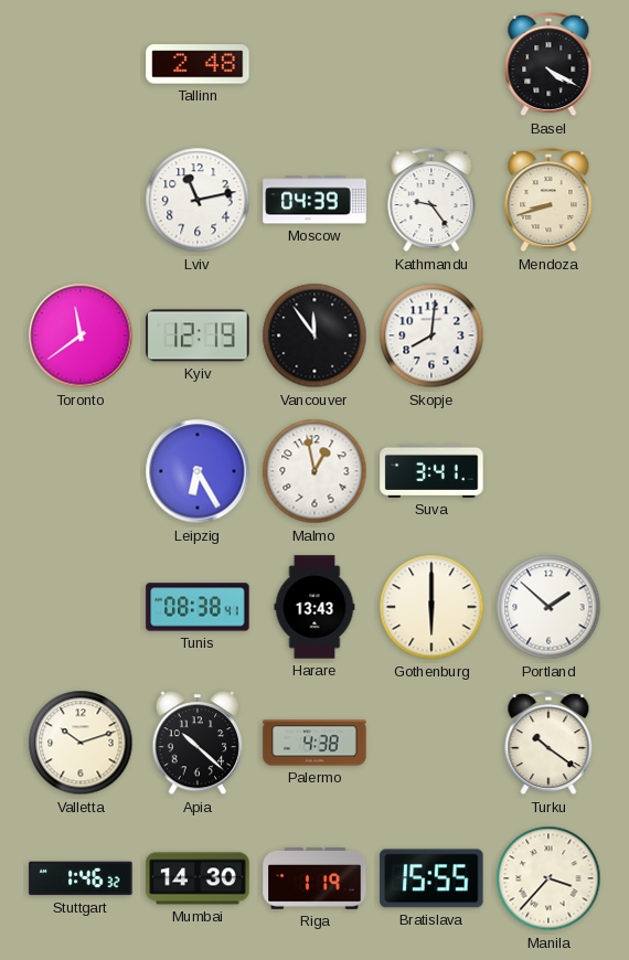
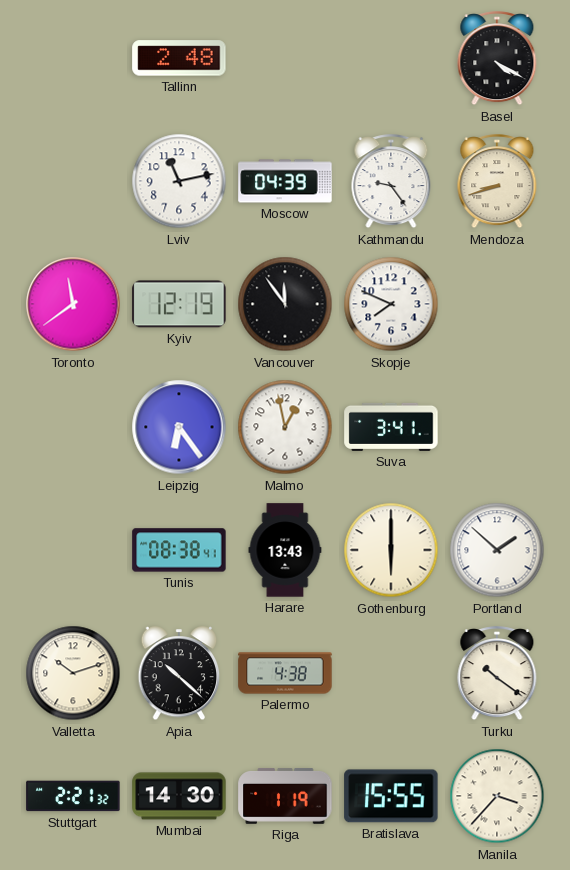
Skopje: 8:01 -> 7:49
Leipzig: 6:25 -> 6:24
Stuttgart: 1:46 -> 2:21
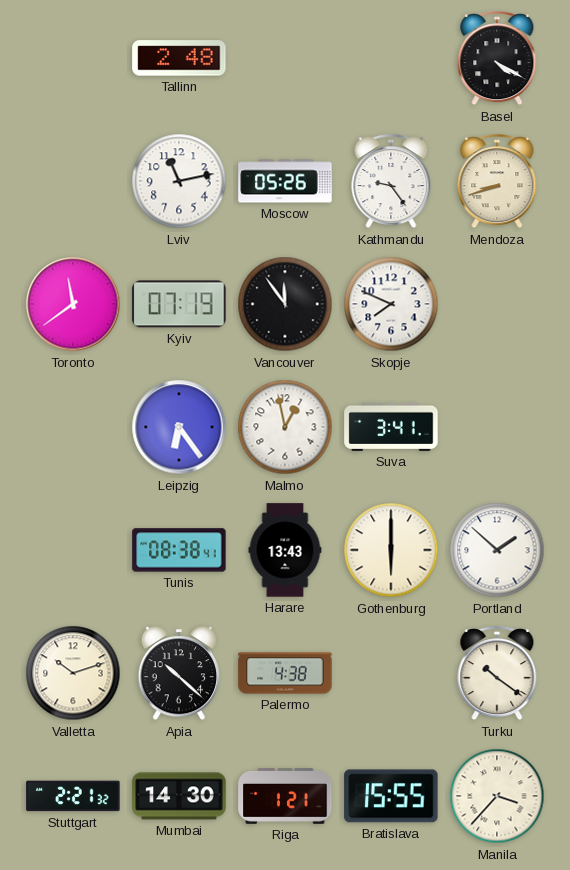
Moscow: 04:39 -> 05:26
Kyiv: 12:19 -> 07:19
Riga: 1:19 -> 1:21
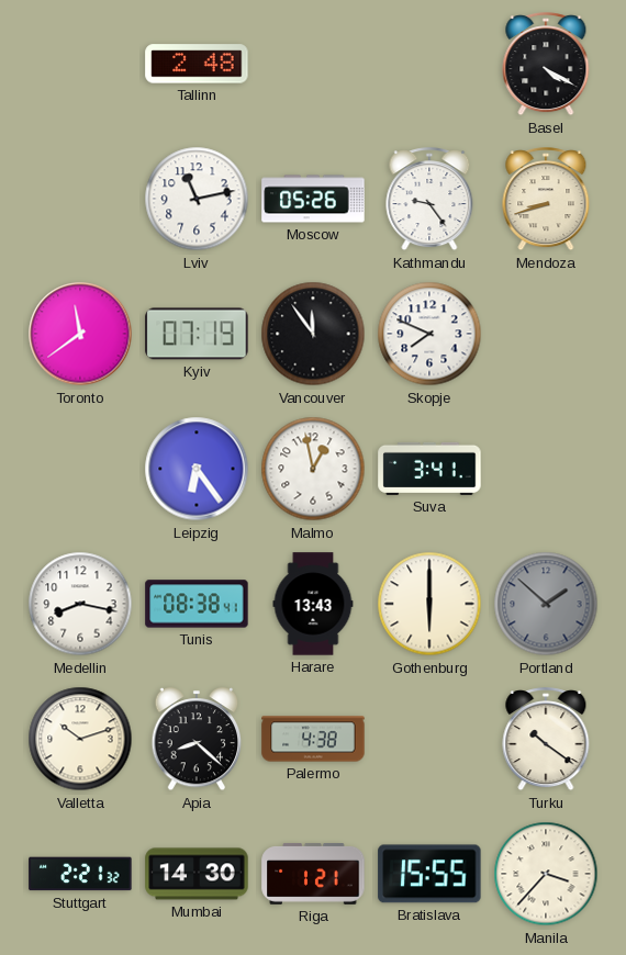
Medellin: none -> 8:17
Portland dial: white -> grey
Apia: 10:22 -> 8:22
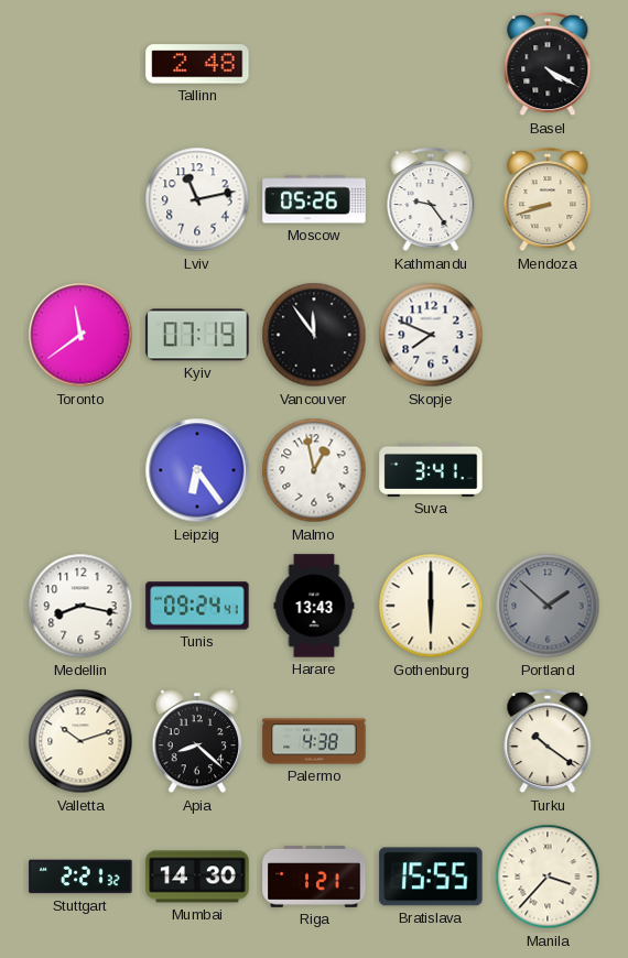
Tunis: 08:38 -> 09:24
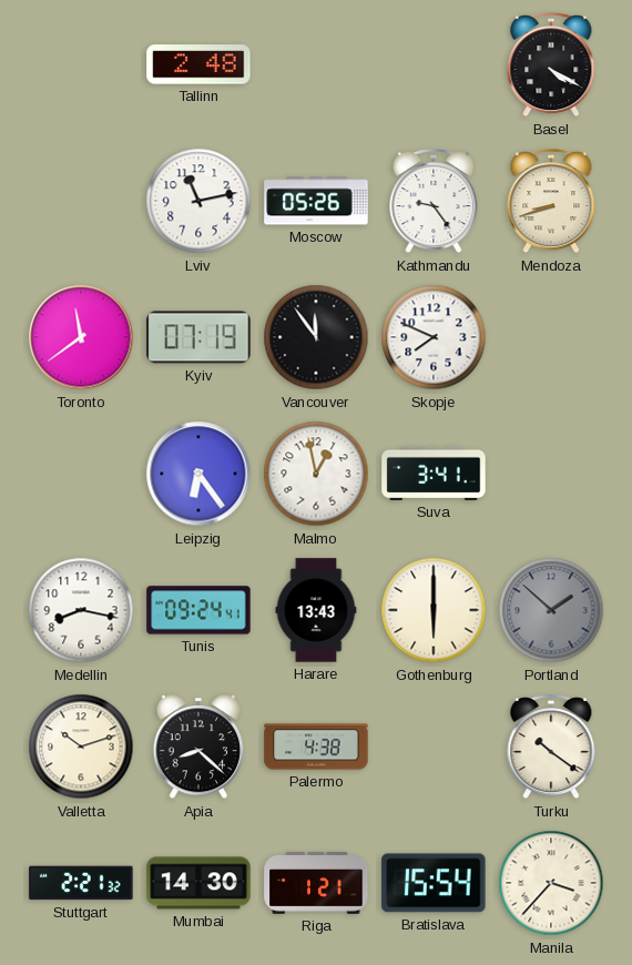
Bratislava: 15:55 -> 15:54
